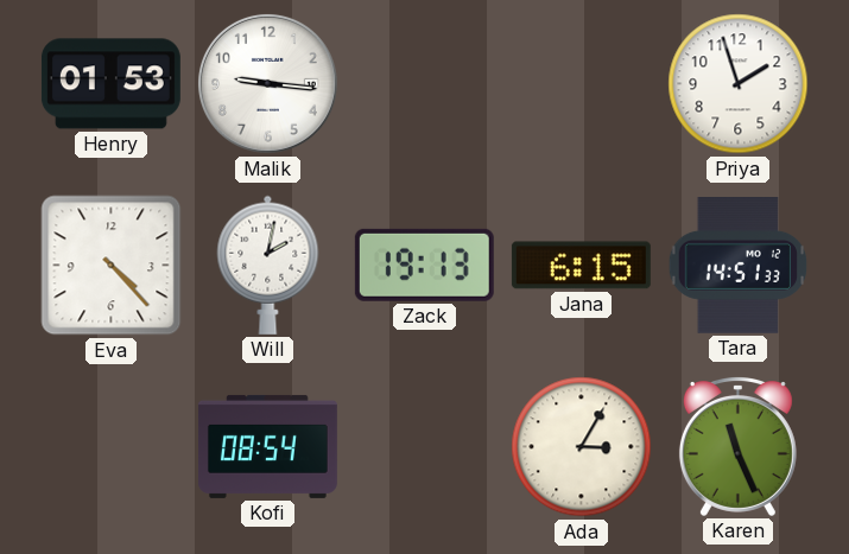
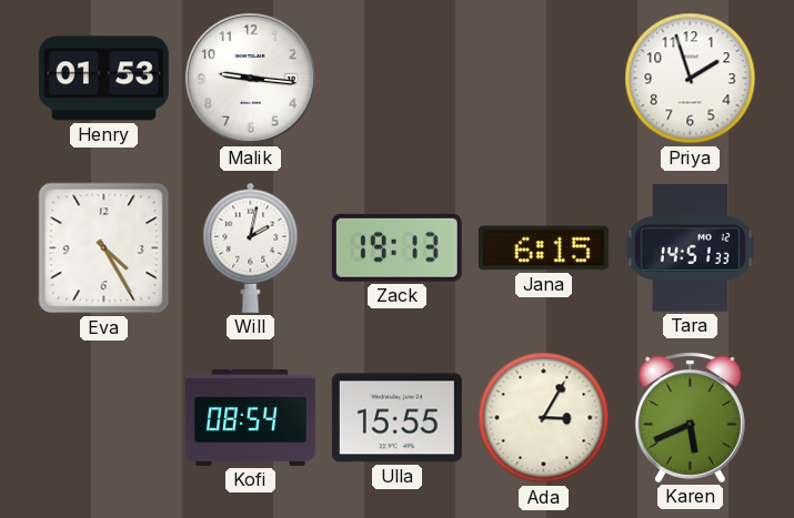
Eva: 4:23 -> 4:25
Ulla: none -> 15:55
Karen: 11:26 -> 5:41
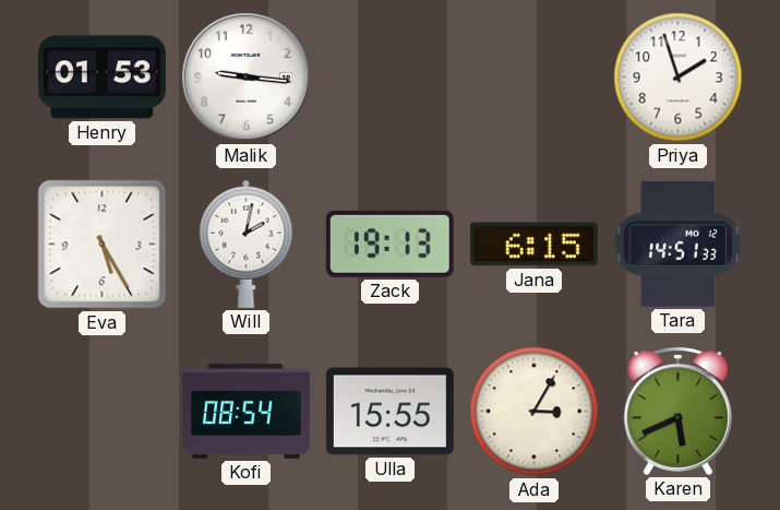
Eva: 4:25 -> 5:25
